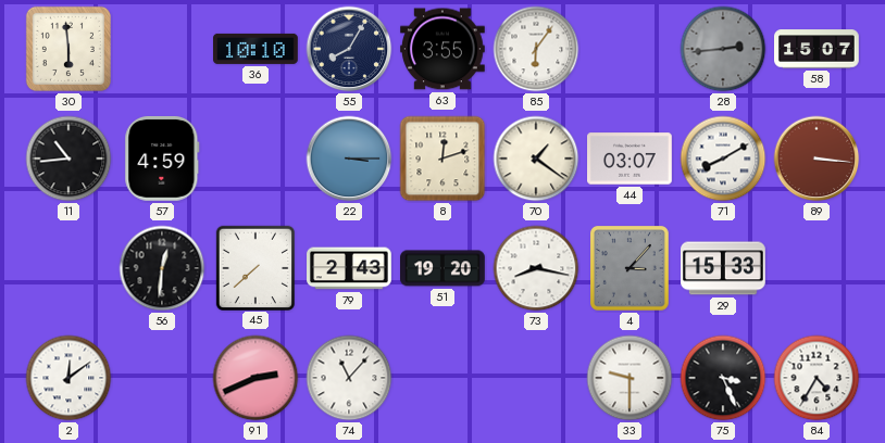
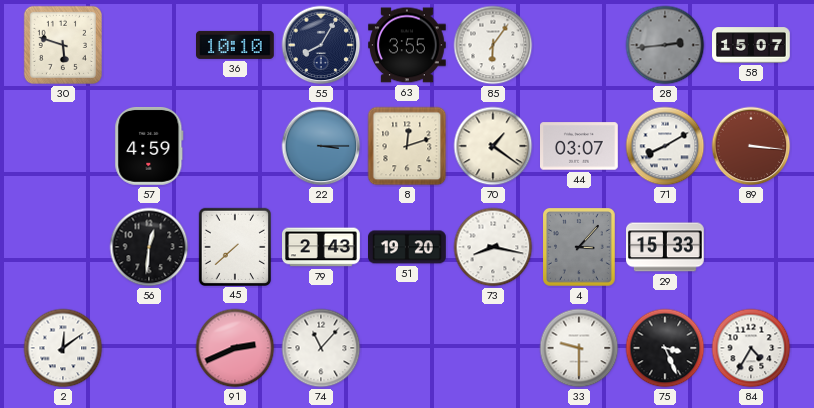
30: 5:59 -> 5:48
11: 10:44 -> none
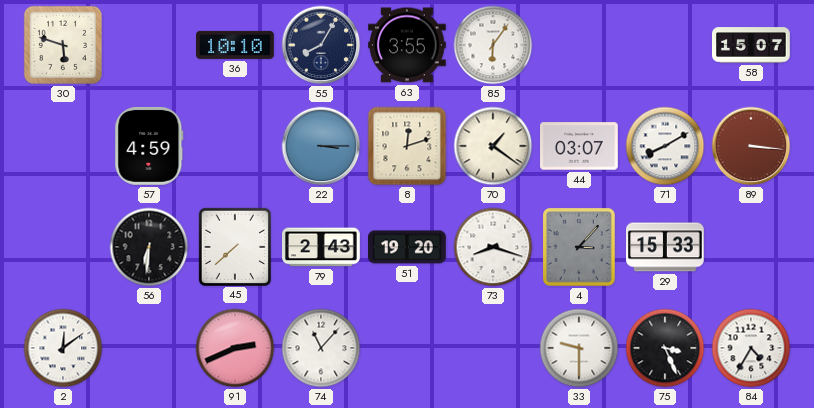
28: 2:44 -> none
56: 12:31 -> 6:31
73: 8:17 -> 8:18
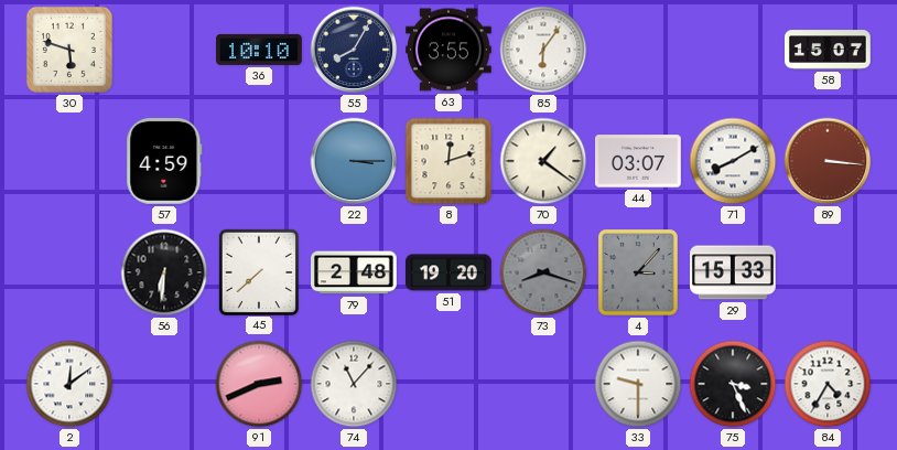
79: 2:43 -> 2:48
73 dial: white -> grey
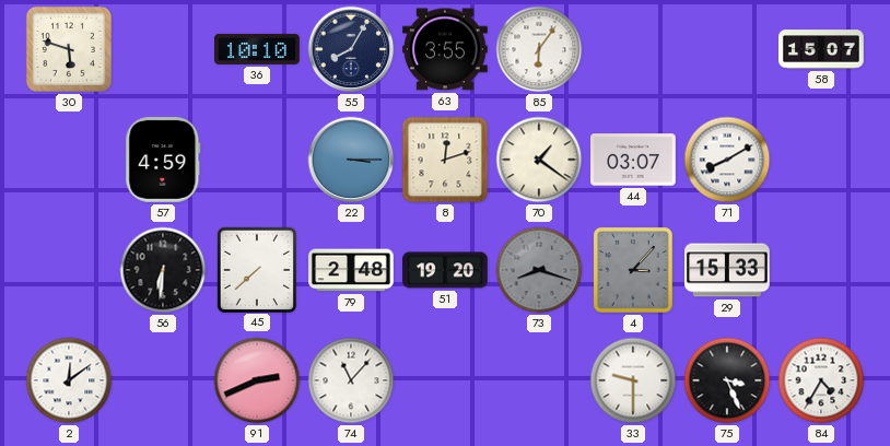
89: 3:16 -> none
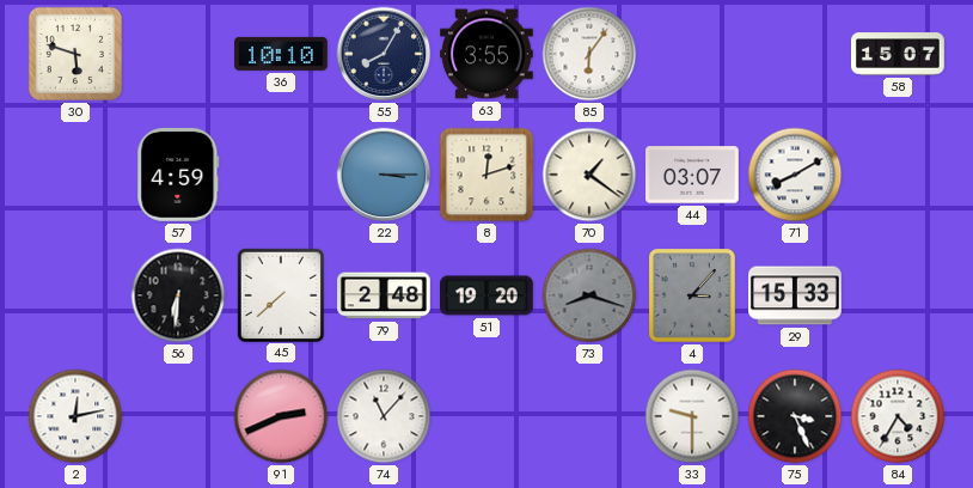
2: 12:09 -> 12:13
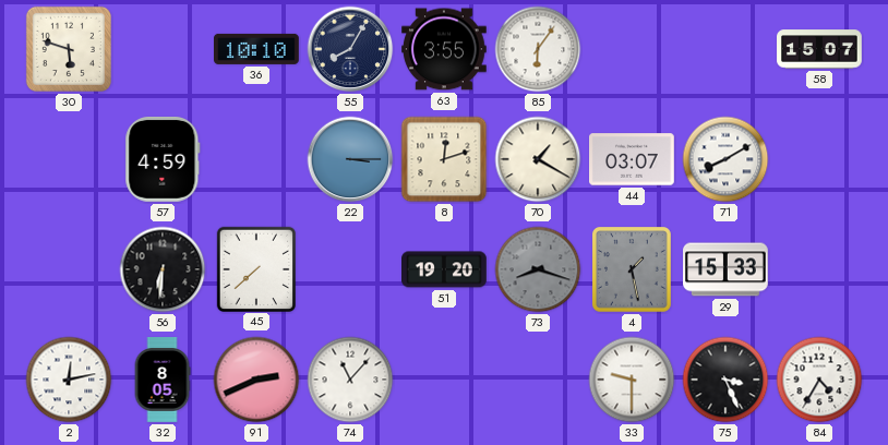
70: 1:21 -> 1:20
79: 2:48 -> none
4: 3:07 -> 1:28
32: none -> 8:05
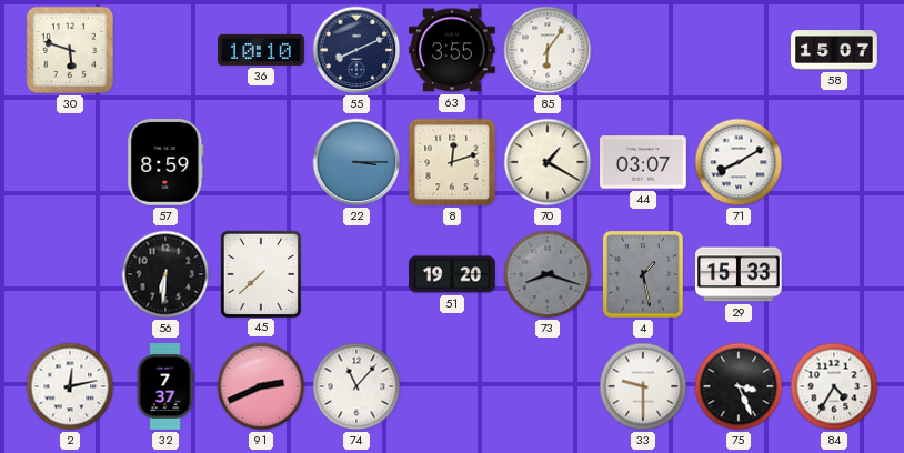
55: 8:05 -> 8:11
57: 4:59 -> 8:59
32: 8:05 -> 7:37
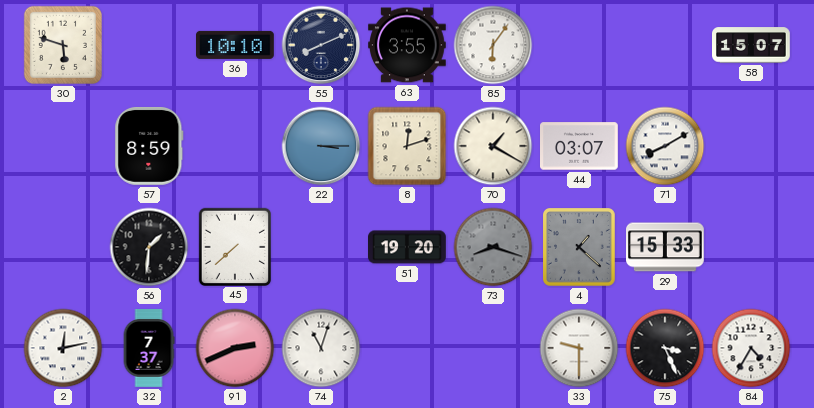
56: 6:31 -> 1:31
4: 1:28 -> 1:22
74: 11:07 -> 11:03
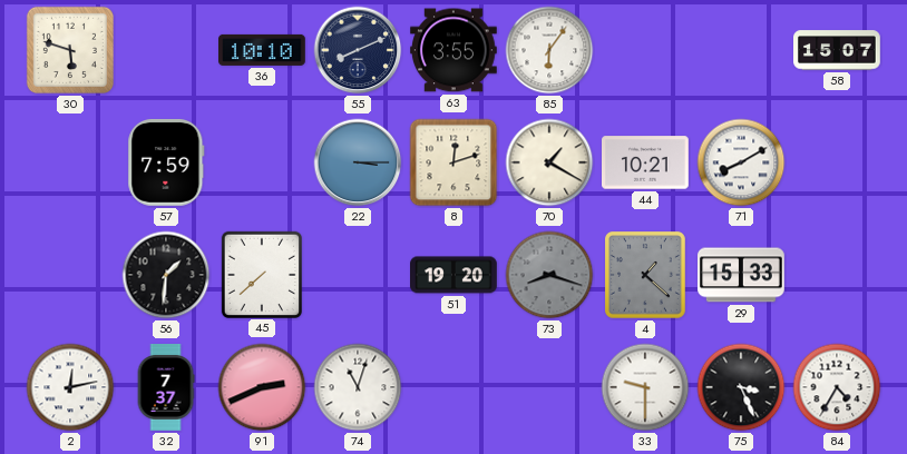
57: 8:59 -> 7:59
44: 03:07 -> 10:21
